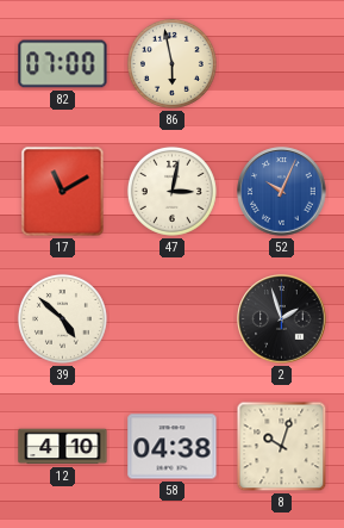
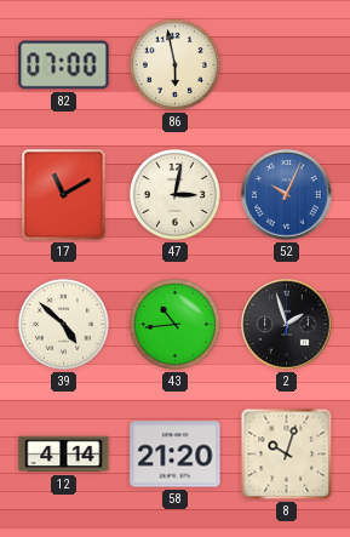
43: none -> 10:44
12: 4:10 -> 4:14
58: 04:38 -> 21:20
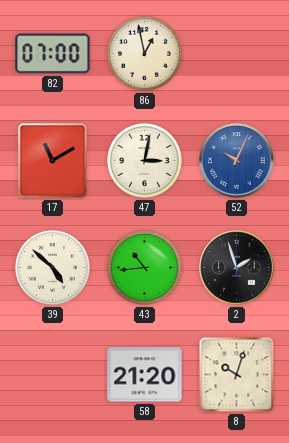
86: 5:58 -> 12:58
12: 4:14 -> none
